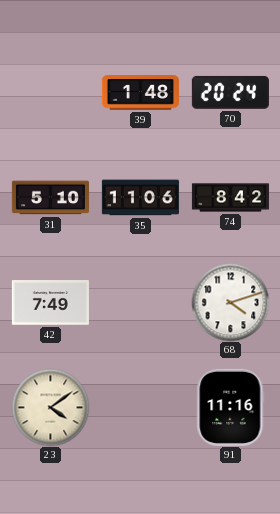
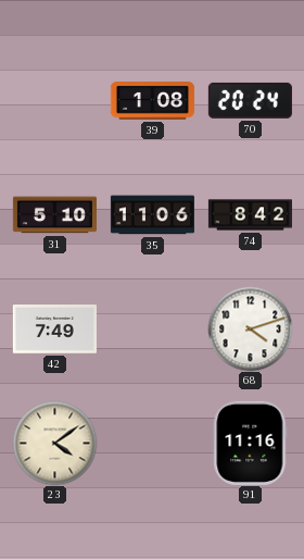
39: 1:48 -> 1:08
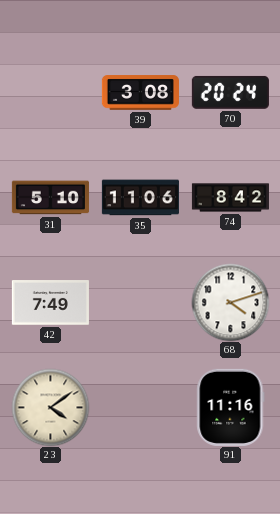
39: 1:08 -> 3:08
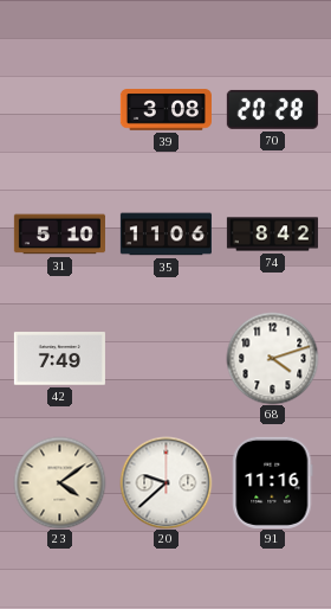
70: 20:24 -> 20:28
20: none -> 9:38
